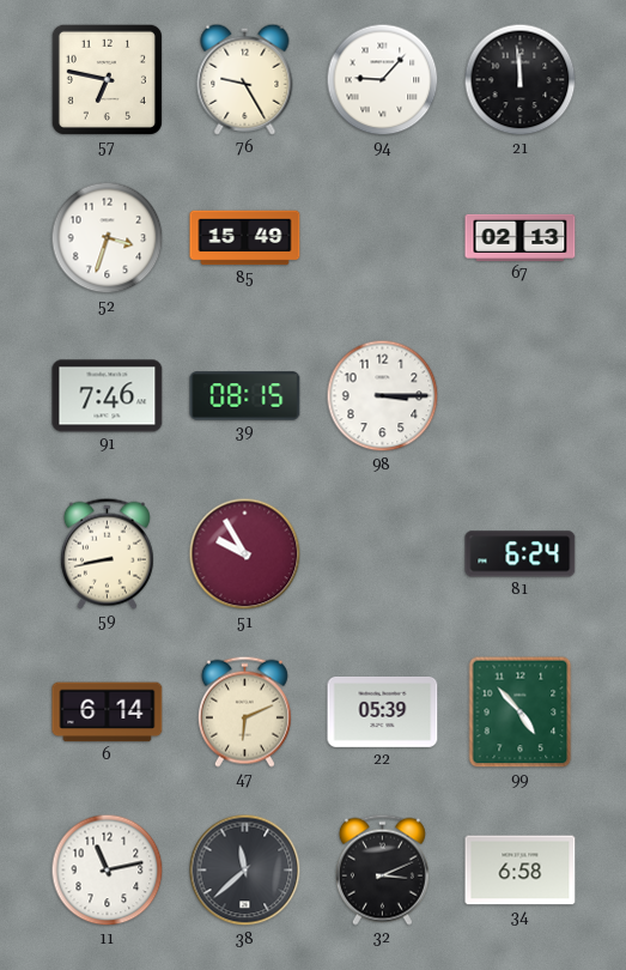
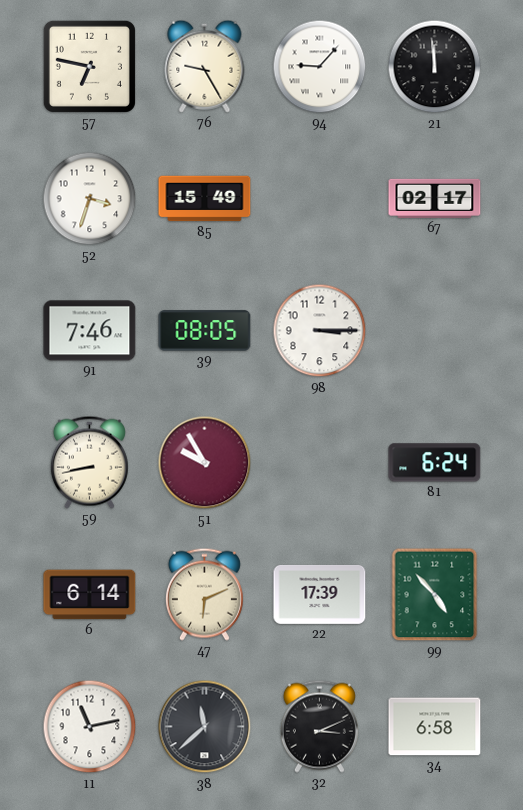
67: 02:13 -> 02:17
39: 08:15 -> 08:05
22: 05:39 -> 17:39
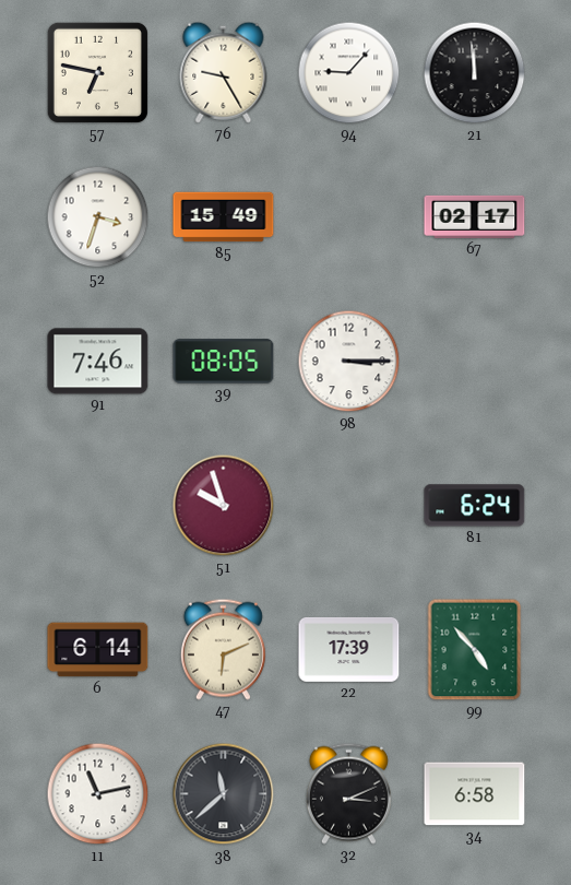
59: 8:43 -> none
51: 9:55 -> 9:57
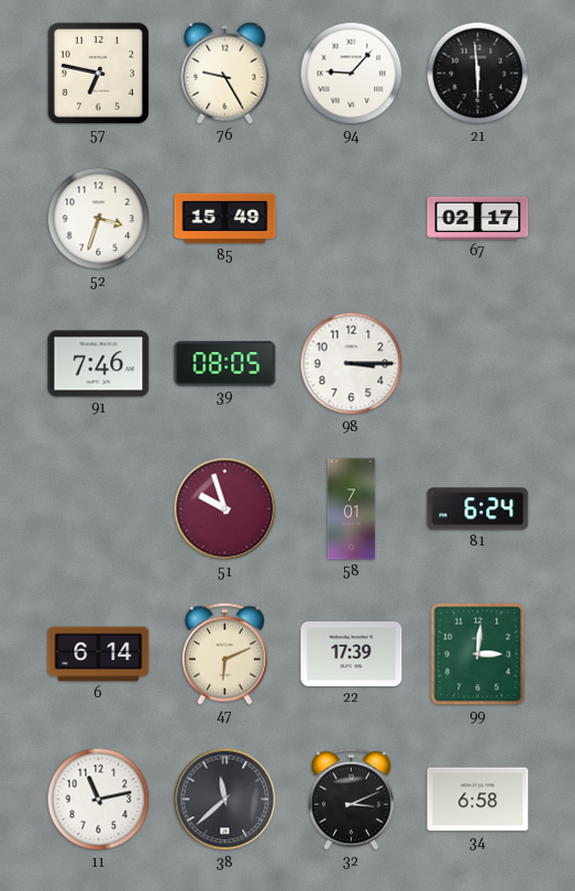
21: 11:59 -> 5:59
58: none -> 7:01
99: 4:53 -> 3:01
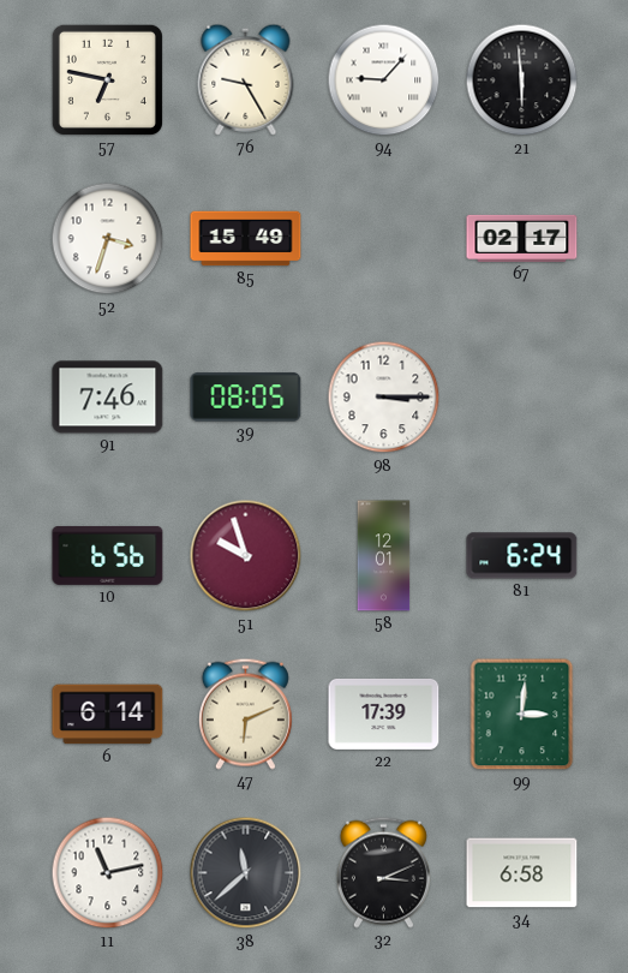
10: none -> 6:56
58: 7:01 -> 12:01
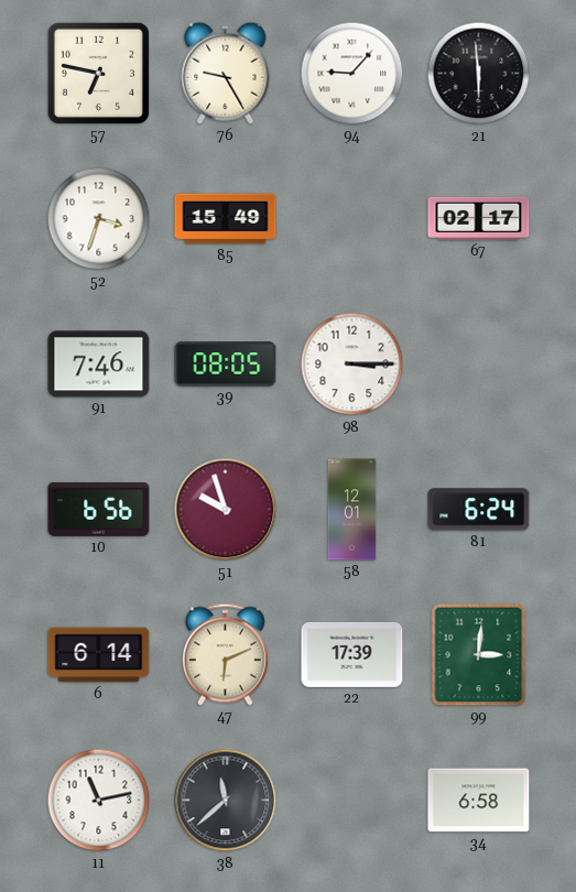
32: 3:11 -> none
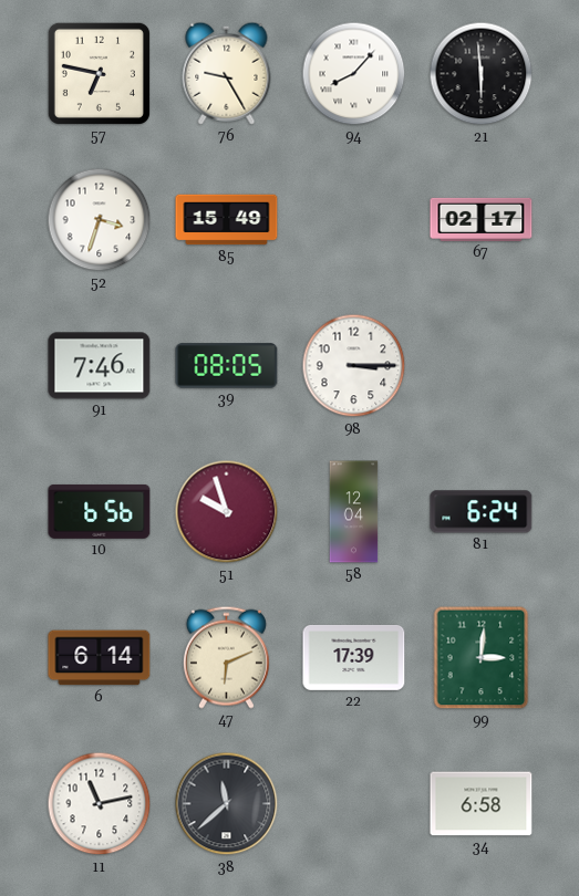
94: 9:07 -> 8:07
58: 12:01 -> 12:04
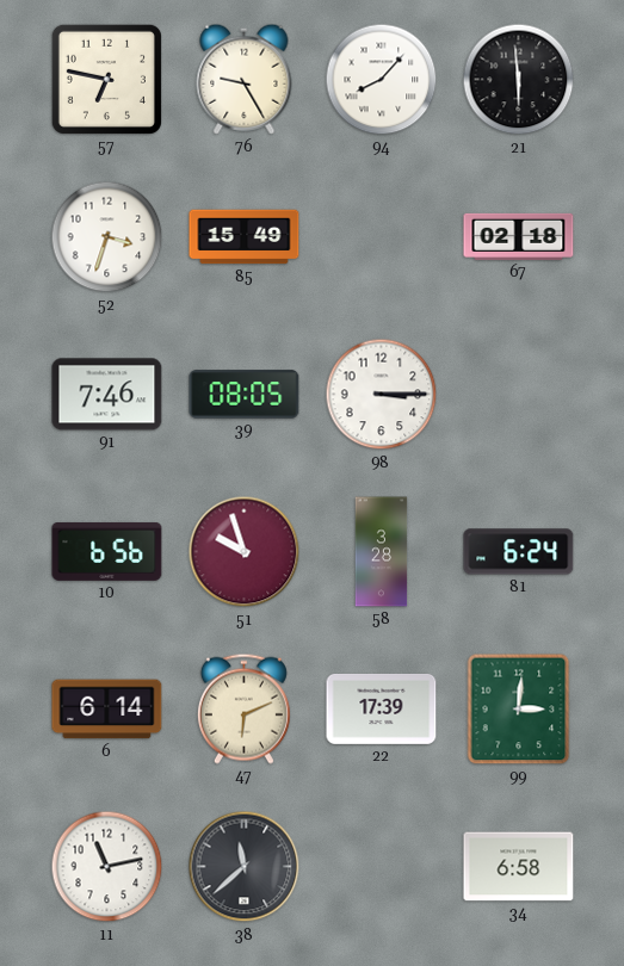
67: 02:17 -> 02:18
58: 12:04 -> 3:28
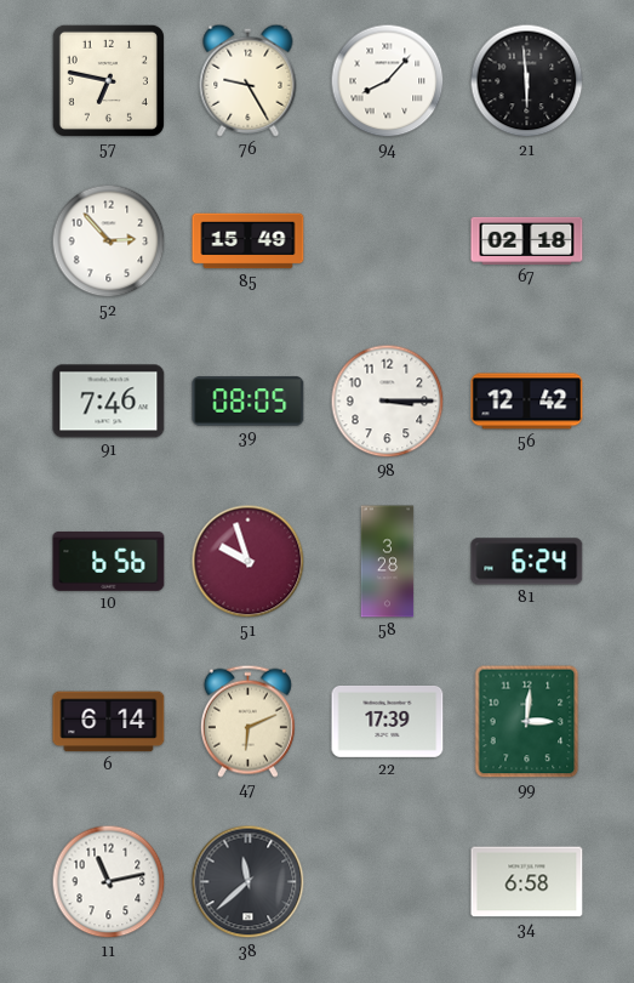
52: 3:33 -> 2:53
56: none -> 12:42
